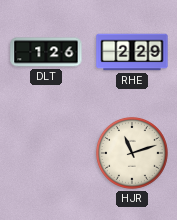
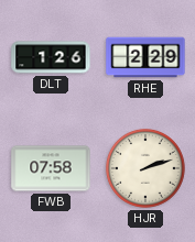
FWB: none -> 07:58
HJR: 11:12 -> 2:12
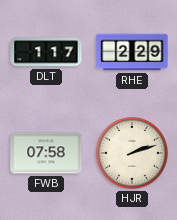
DLT: 1:26 -> 1:17
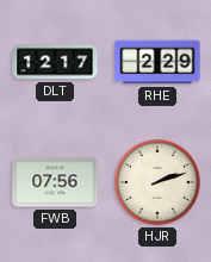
DLT: 1:17 -> 12:17
FWB: 07:58 -> 07:56
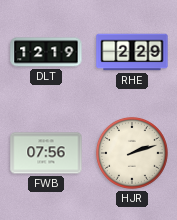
DLT: 12:17 -> 12:19
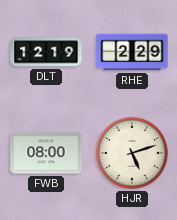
FWB: 07:56 -> 08:00
HJR: 2:12 -> 5:12
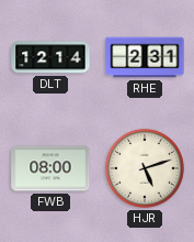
DLT: 12:19 -> 12:14
RHE: 2:29 -> 2:31
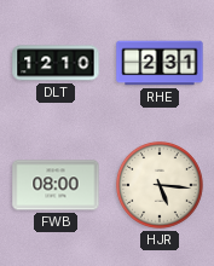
DLT: 12:14 -> 12:10
HJR: 5:12 -> 5:16
